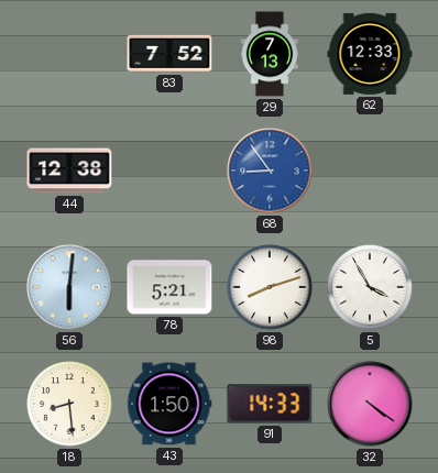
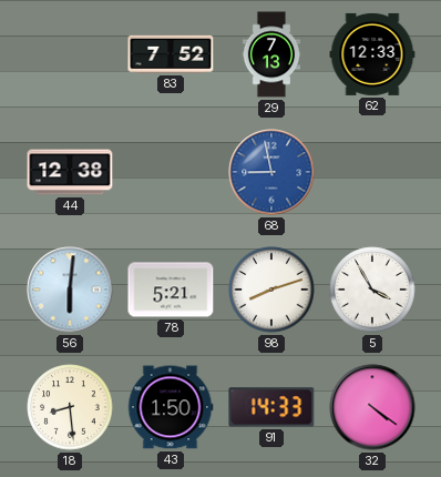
68: 8:54 -> 8:58
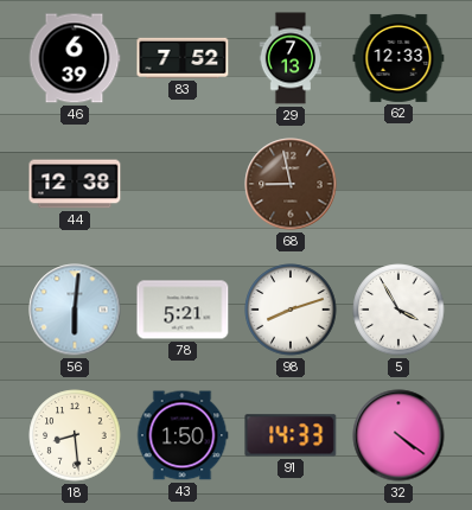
46: none -> 6:39
68 dial: blue -> brown
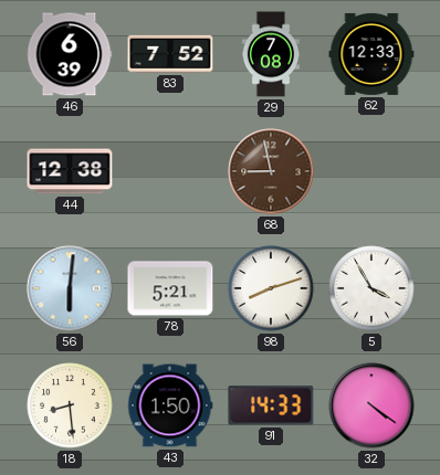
29: 7:13 -> 7:08
